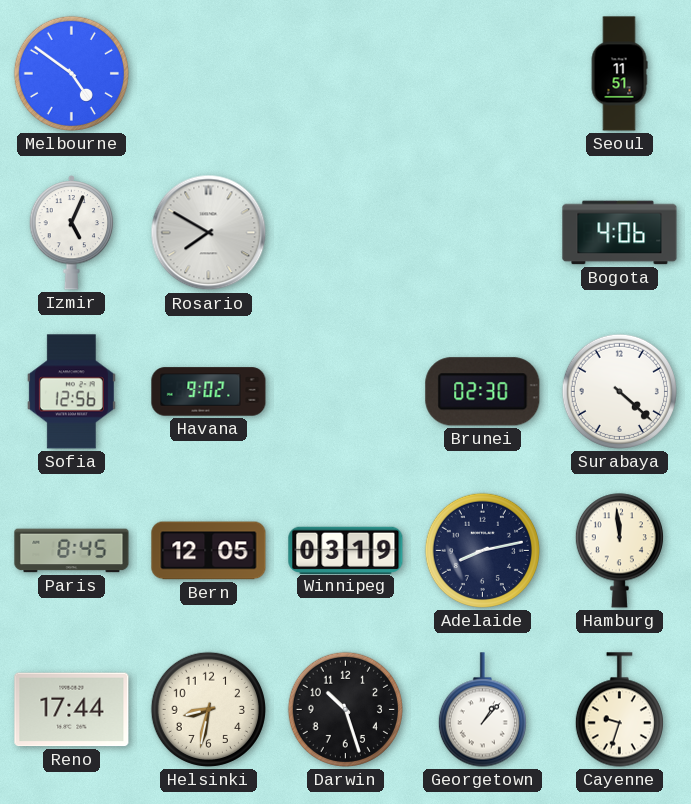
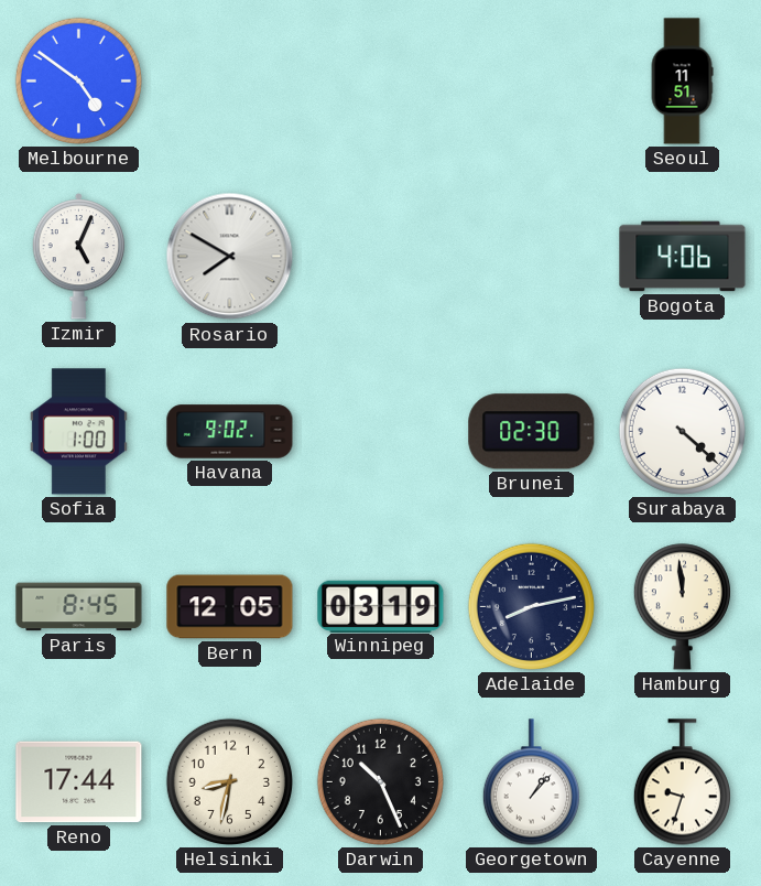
Sofia: 12:56 -> 1:00
Darwin: 10:27 -> 10:26
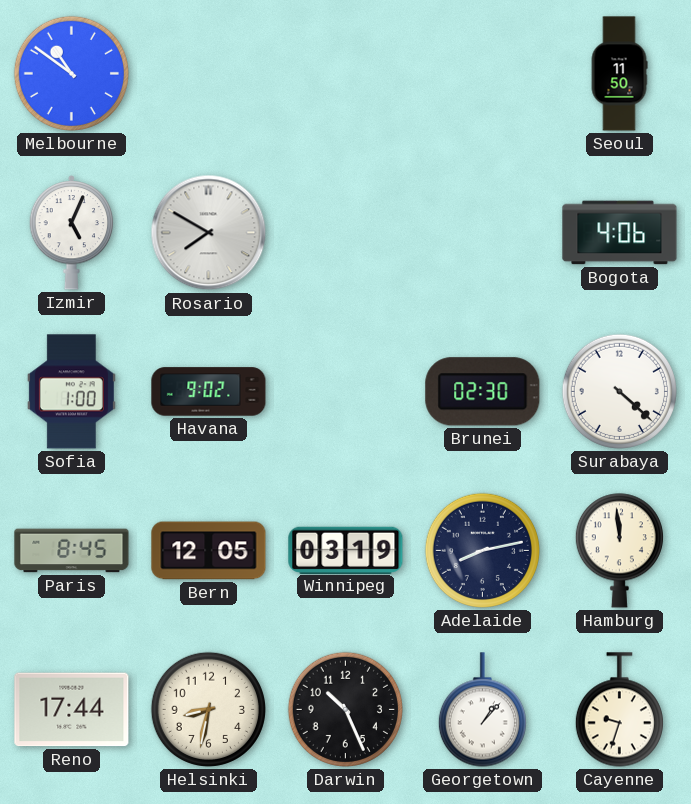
Melbourne: 4:51 -> 10:51
Seoul: 11:51 -> 11:50
